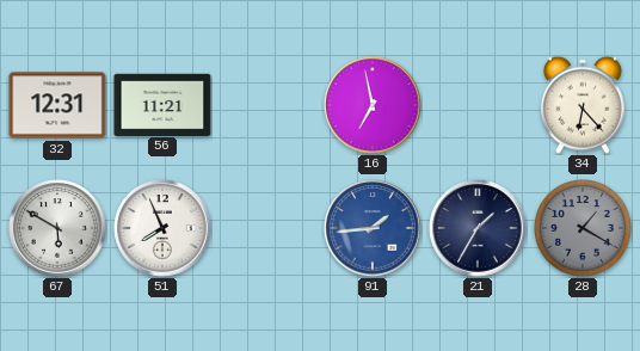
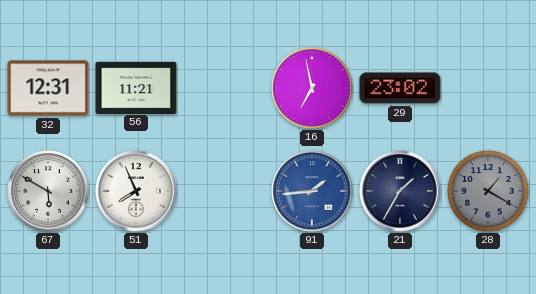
29: none -> 23:02
34: 6:23 -> none
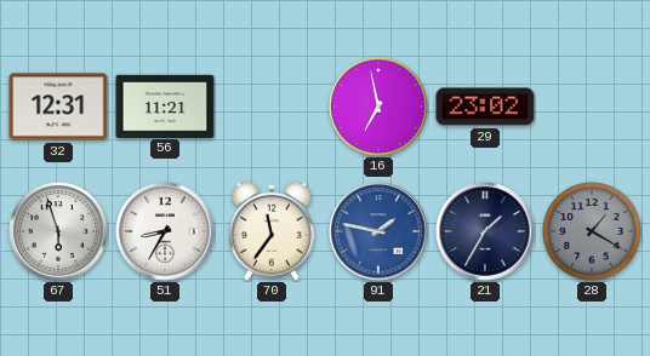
67: 5:50 -> 5:57
51: 7:56 -> 8:35
70: none -> 11:36
91: 1:44 -> 1:47
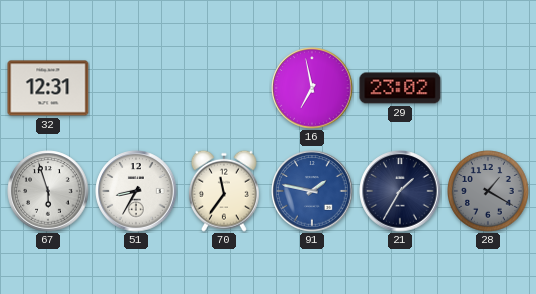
56: 11:21 -> none
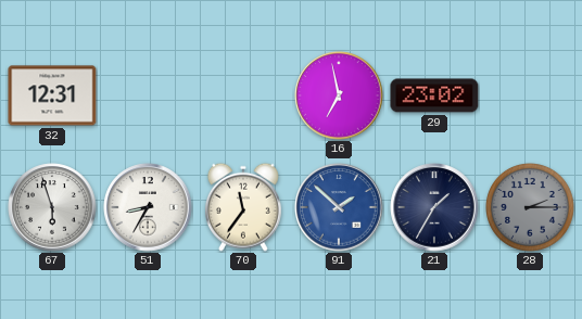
91: 1:47 -> 1:52
28: 1:20 -> 2:15
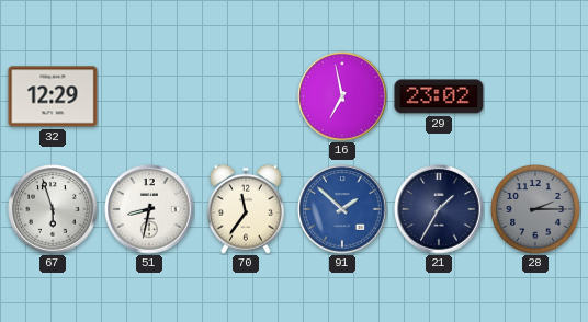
32: 12:31 -> 12:29
51: 8:35 -> 8:32
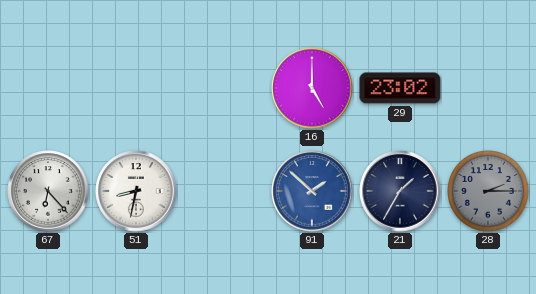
32: 12:29 -> none
16: 6:58 -> 5:00
67: 5:57 -> 6:23
70: 11:36 -> none
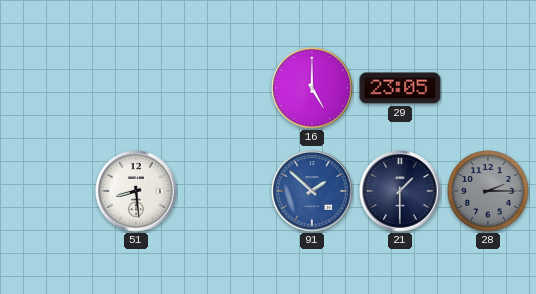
29: 23:02 -> 23:05
67: 6:23 -> none
51: 8:32 -> 8:29
21: 1:35 -> 1:30
